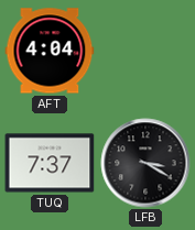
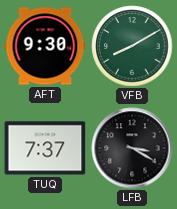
AFT: 4:04 -> 9:30
VFB: none -> 8:10
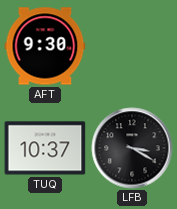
VFB: 8:10 -> none
TUQ: 7:37 -> 10:37
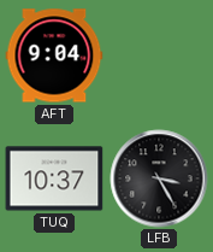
AFT: 9:30 -> 9:04
LFB: 3:20 -> 3:25
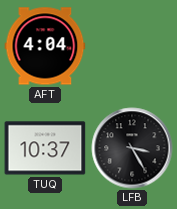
AFT: 9:04 -> 4:04
